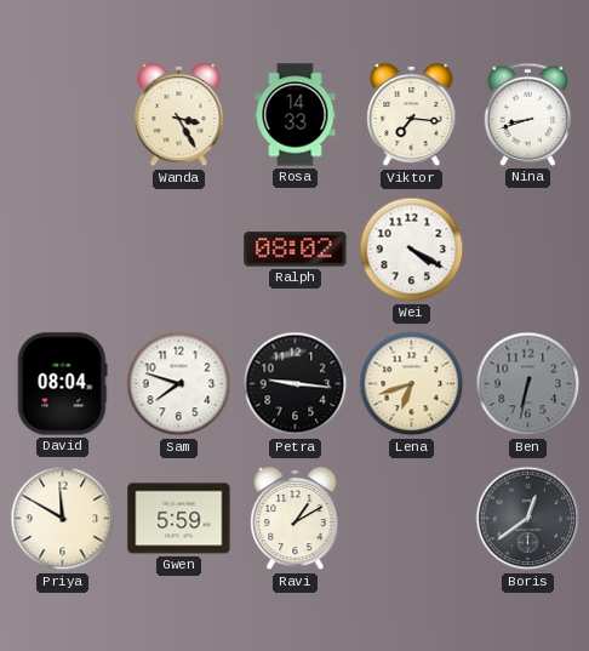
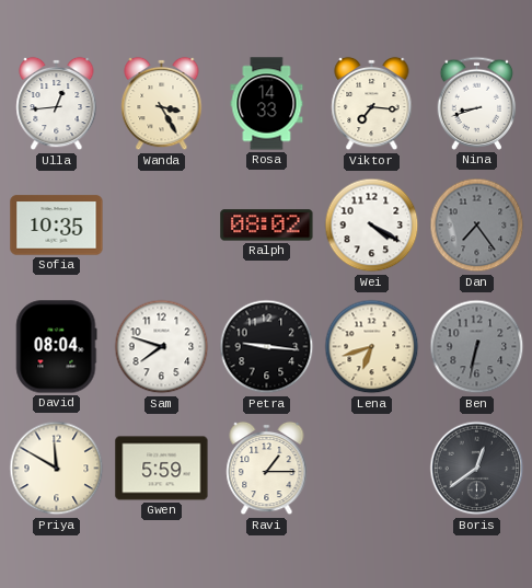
Ulla: none -> 12:44
Sofia: none -> 10:35
Dan: none -> 7:24
Ravi: 1:10 -> 1:15
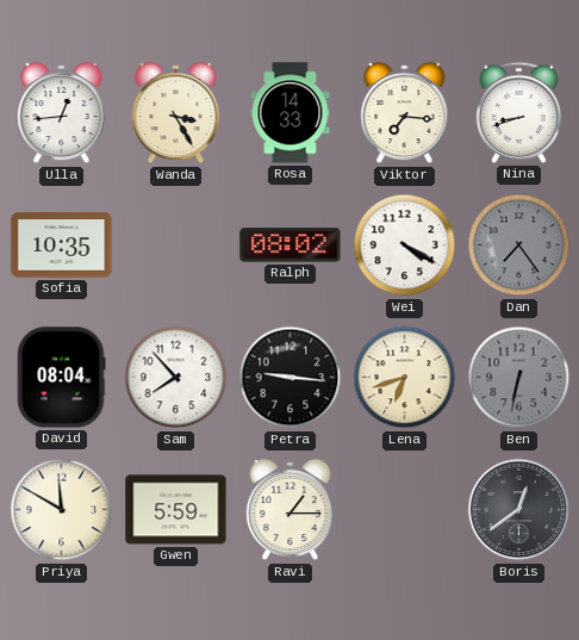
Sam: 7:48 -> 7:53
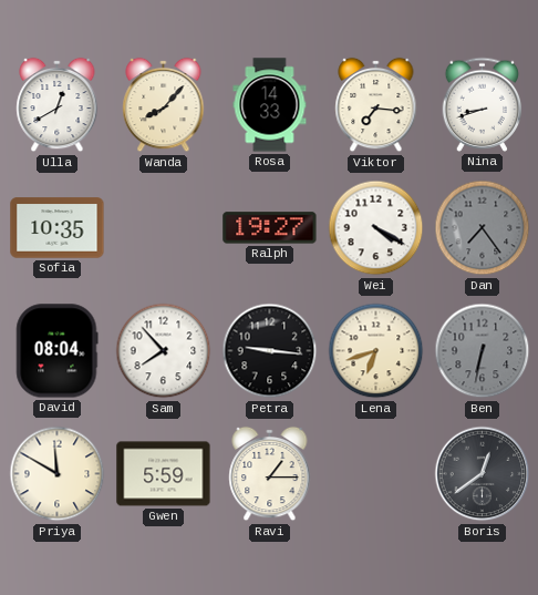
Ulla: 12:44 -> 12:40
Wanda: 3:25 -> 8:07
Ralph: 08:02 -> 19:27
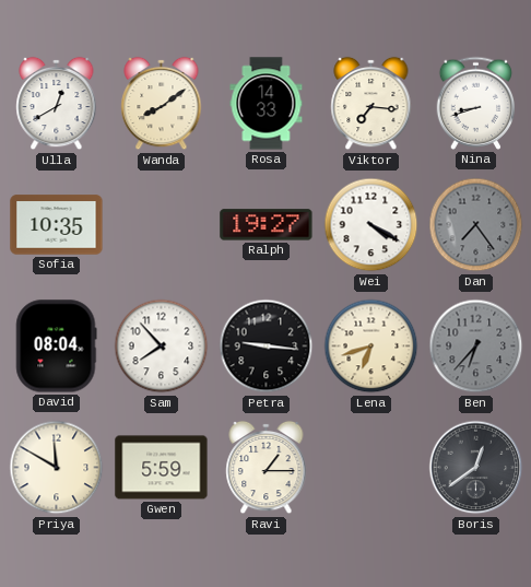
Wanda: 8:07 -> 8:09
Ben: 6:32 -> 6:37
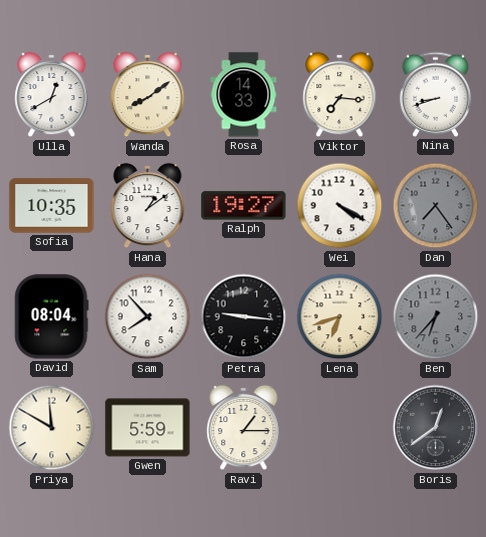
Hana: none -> 1:09
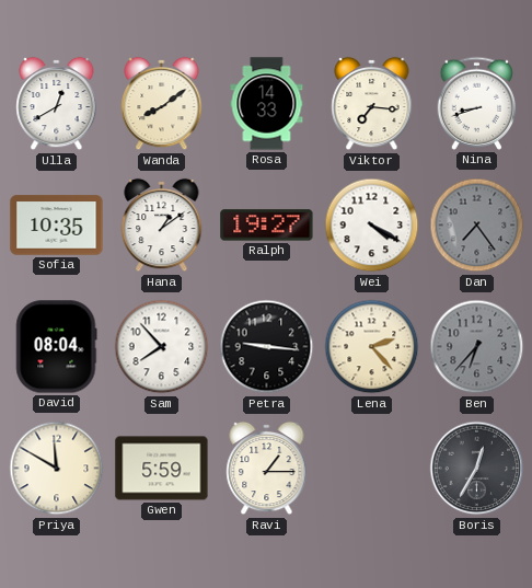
Lena: 6:42 -> 2:23
Boris: 12:39 -> 12:35
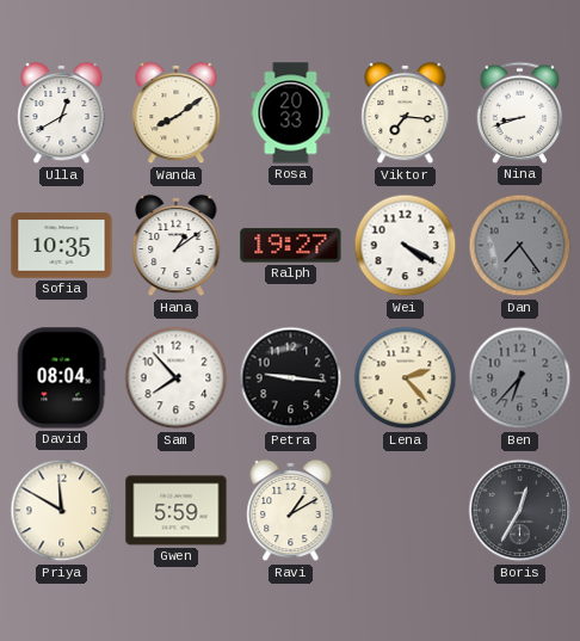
Rosa: 14:33 -> 20:33
Ravi: 1:15 -> 1:10
